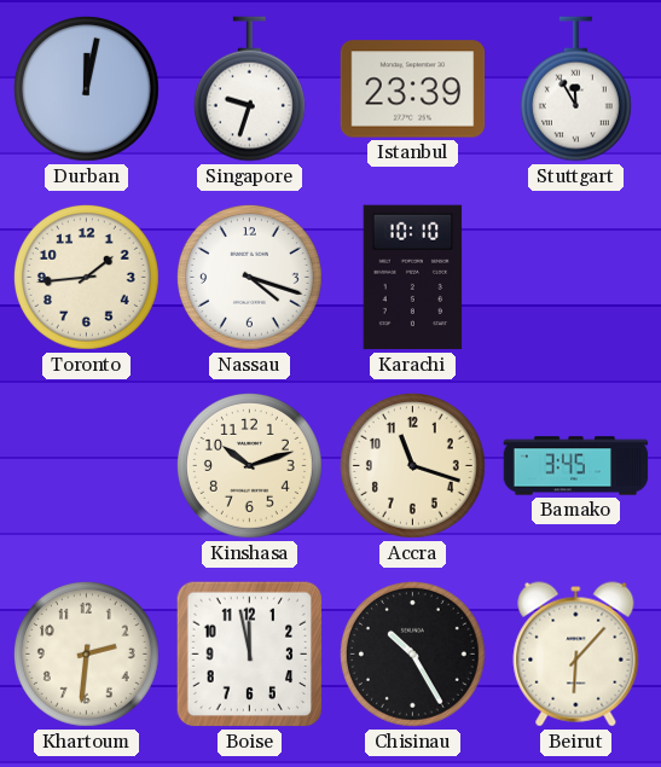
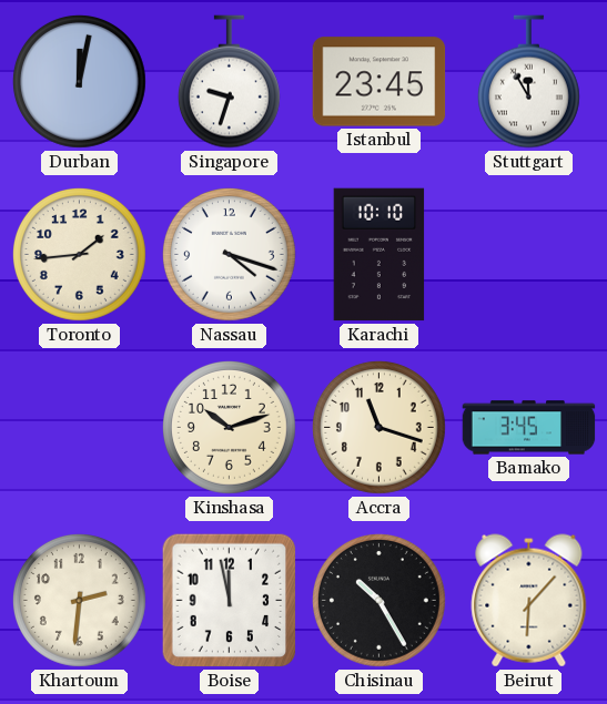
Istanbul: 23:39 -> 23:45
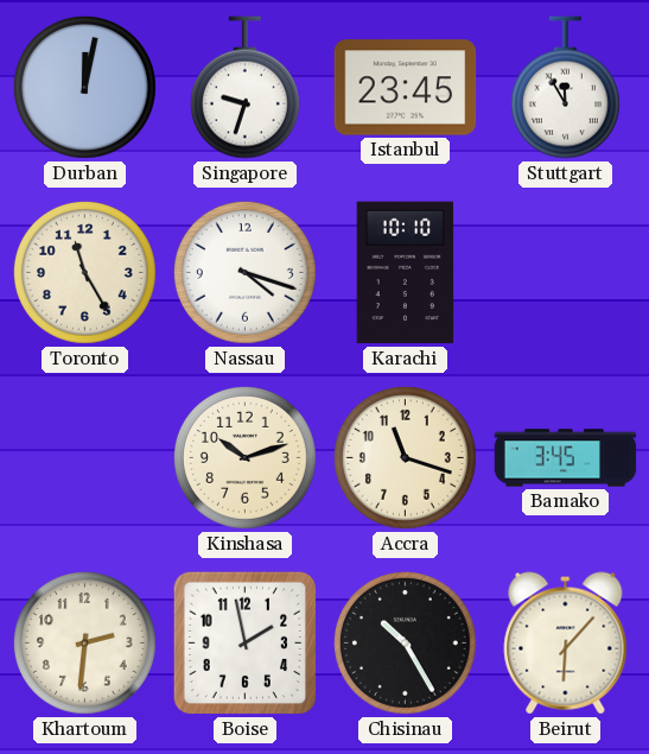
Toronto: 1:44 -> 11:25
Boise: 11:58 -> 1:58
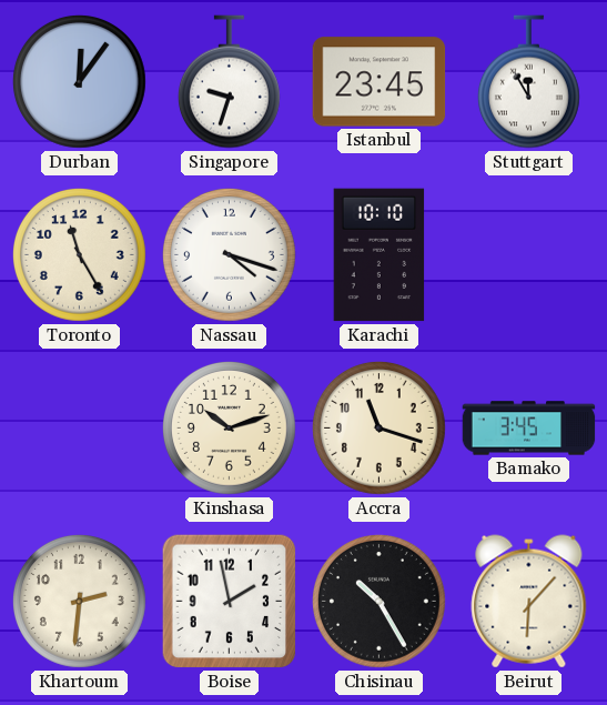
Durban: 12:02 -> 12:06
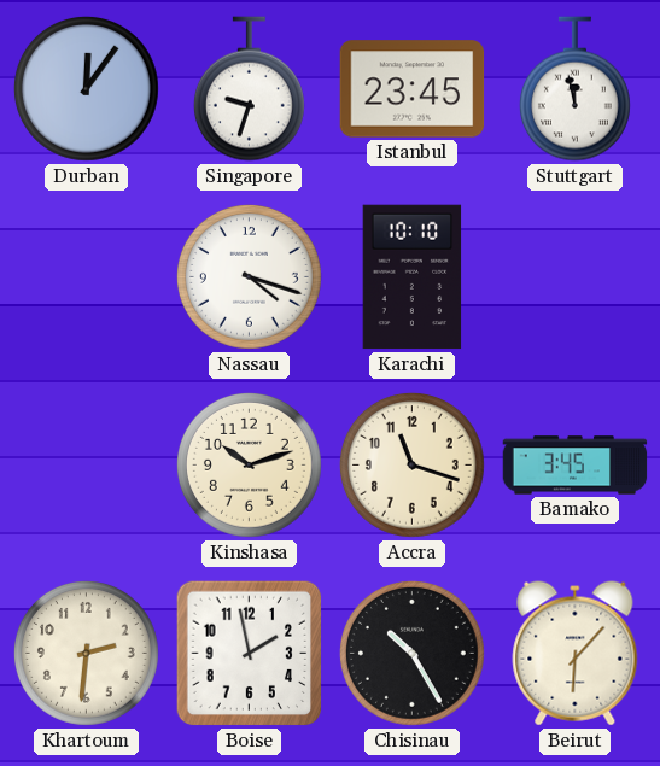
Stuttgart: 11:55 -> 11:58
Toronto: 11:25 -> none
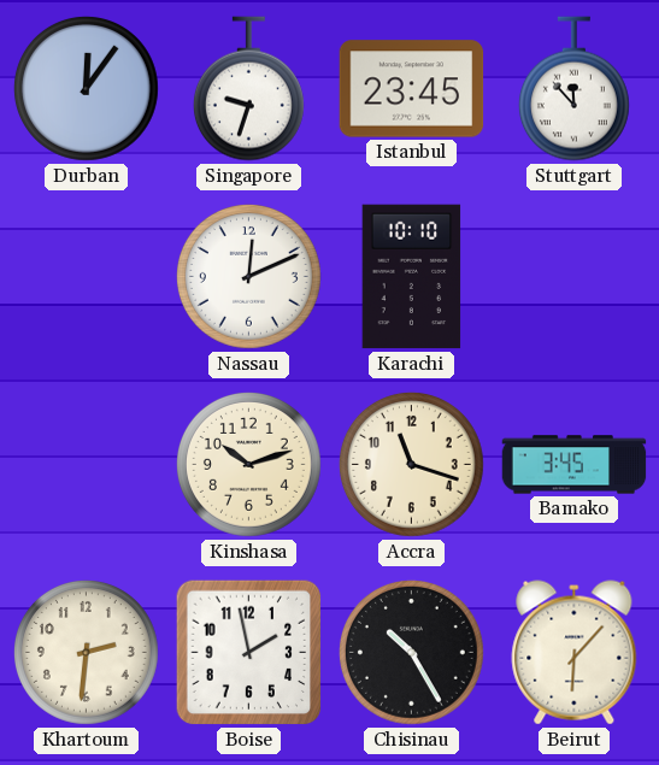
Stuttgart: 11:58 -> 11:53
Nassau: 4:18 -> 12:11
